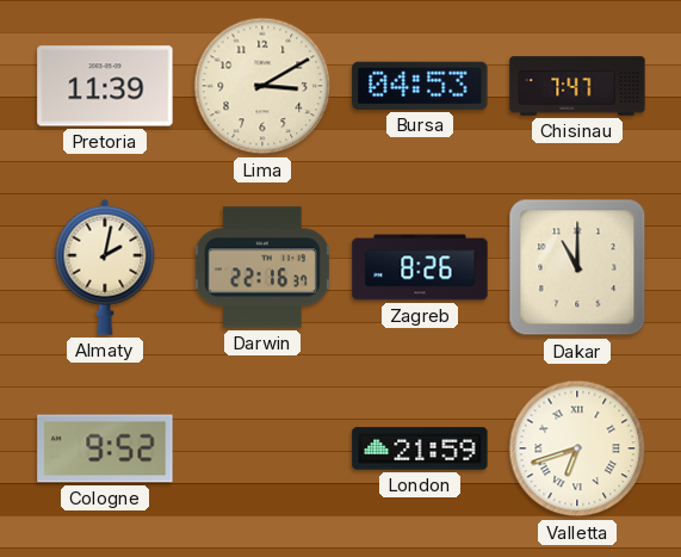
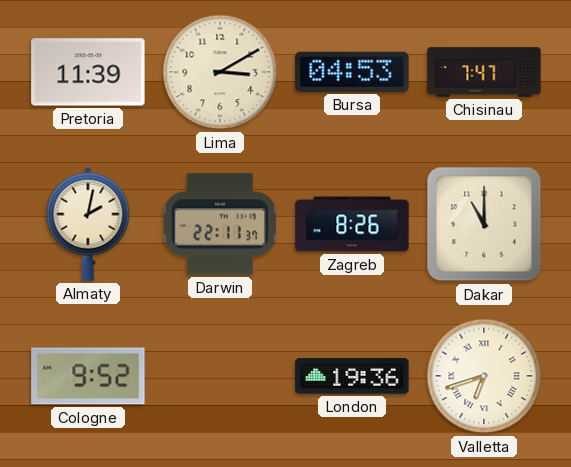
Darwin: 22:16 -> 22:11
London: 21:59 -> 19:36
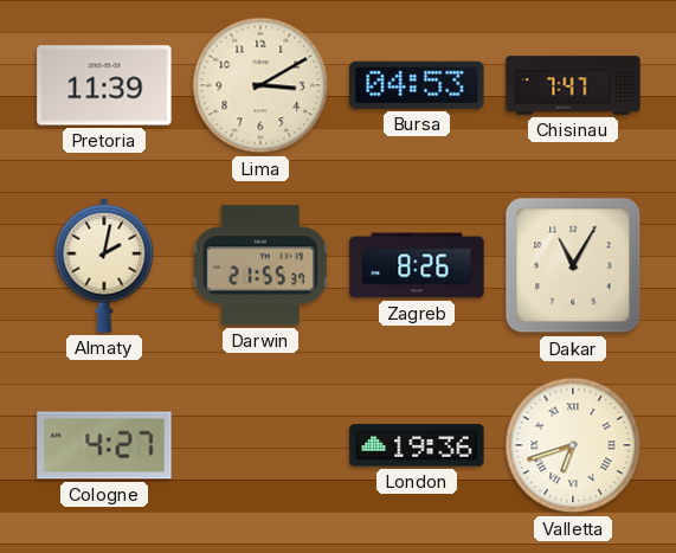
Darwin: 22:11 -> 21:55
Dakar: 11:00 -> 11:05
Cologne: 9:52 -> 4:27
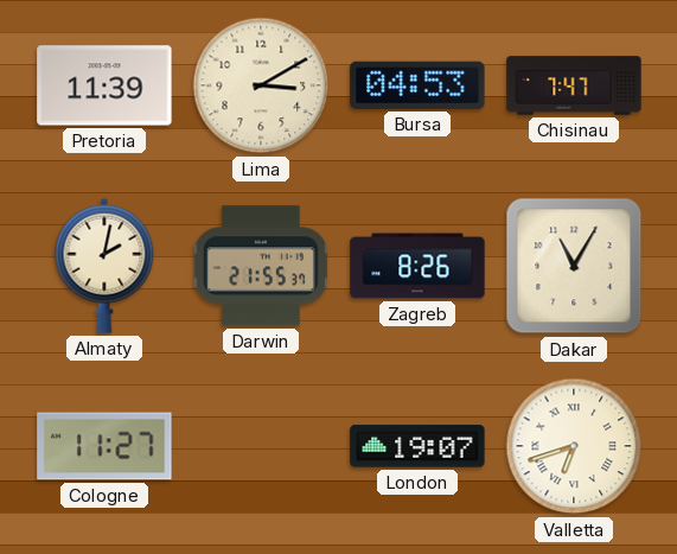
Cologne: 4:27 -> 11:27
London: 19:36 -> 19:07
